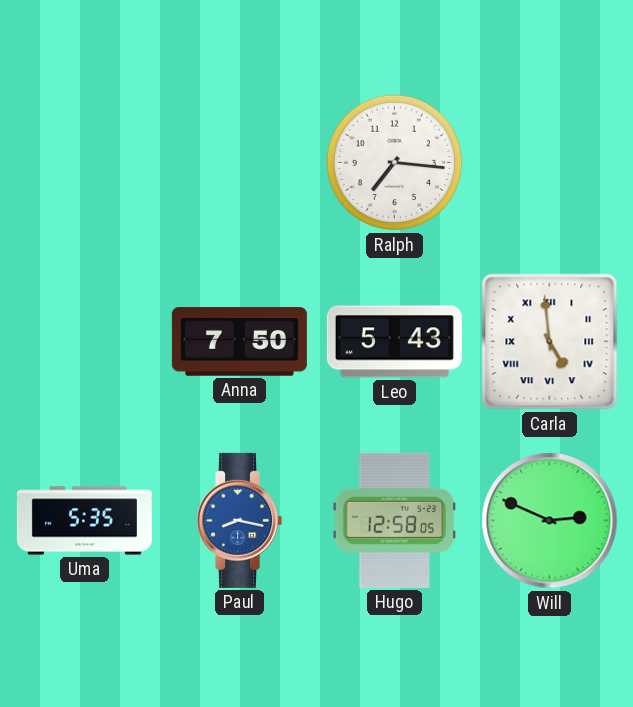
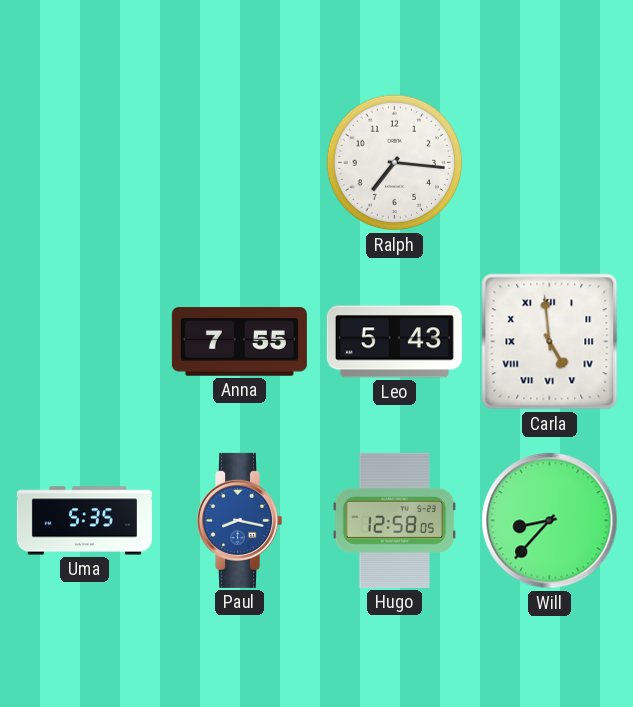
Anna: 7:50 -> 7:55
Will: 2:49 -> 8:37
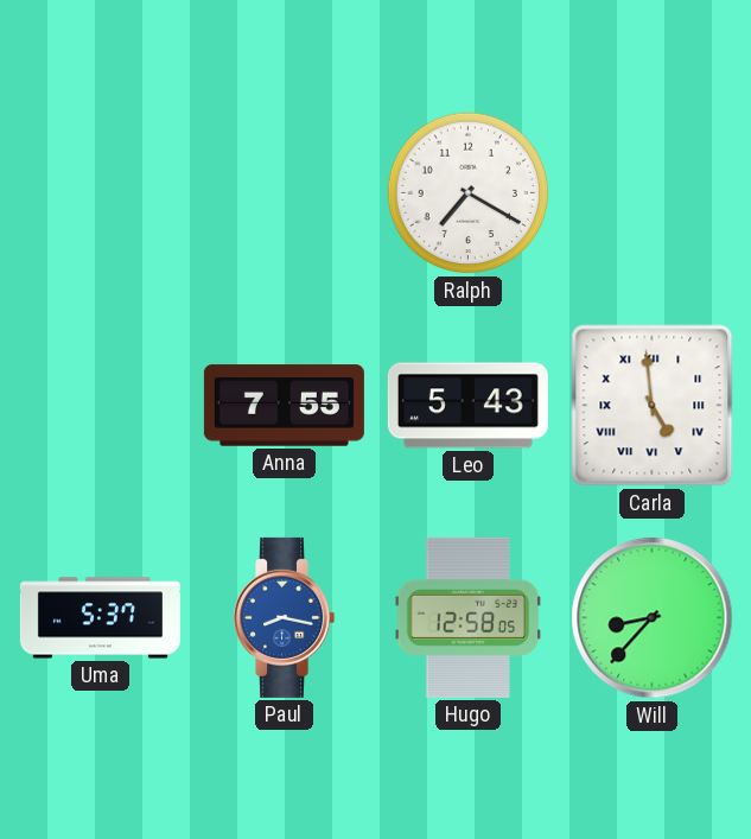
Ralph: 7:16 -> 7:20
Uma: 5:35 -> 5:37
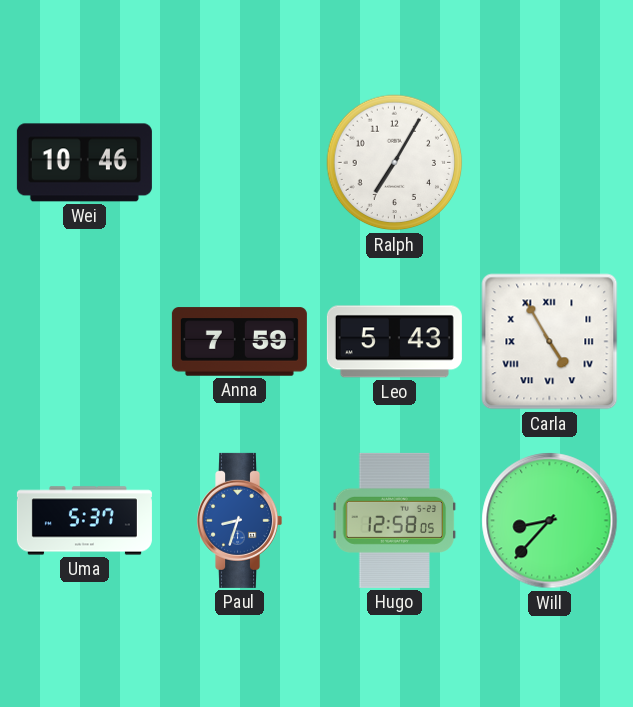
Wei: none -> 10:46
Ralph: 7:20 -> 7:05
Anna: 7:55 -> 7:59
Carla: 4:59 -> 4:55
Paul: 8:17 -> 8:33
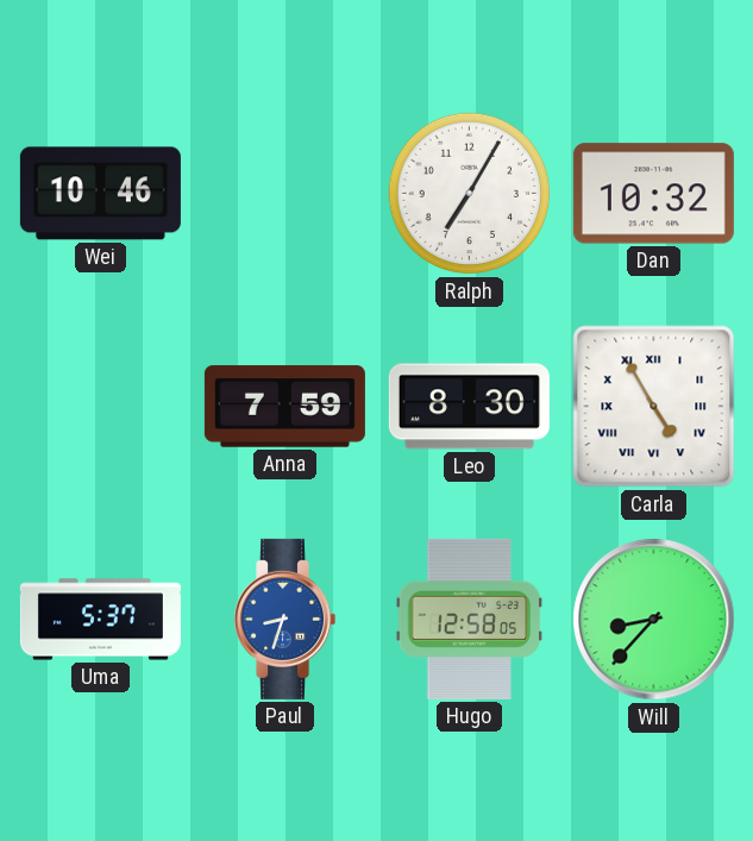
Dan: none -> 10:32
Leo: 5:43 -> 8:30
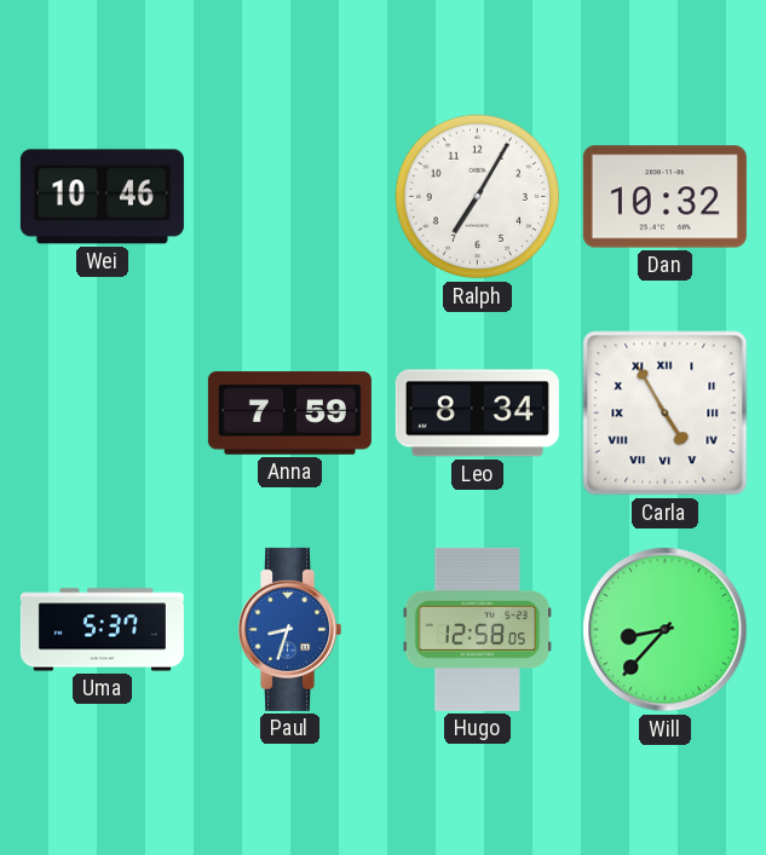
Leo: 8:30 -> 8:34
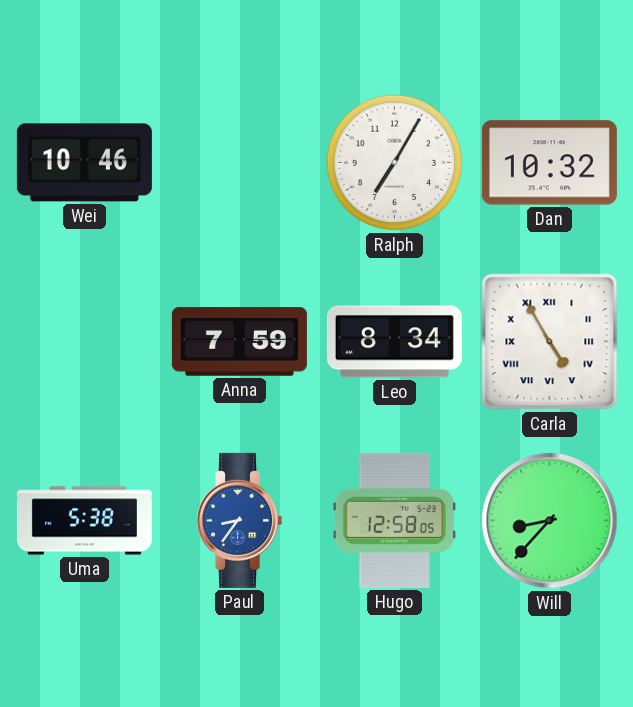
Uma: 5:37 -> 5:38
Paul: 8:33 -> 8:36
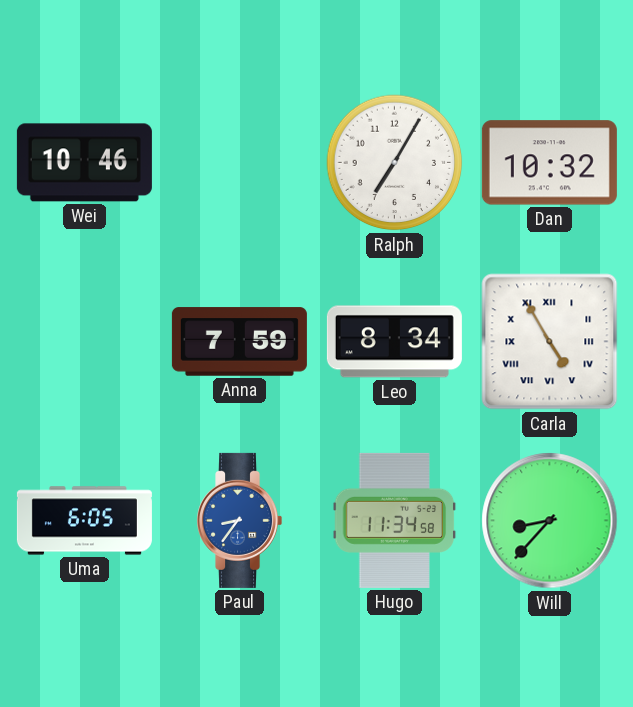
Uma: 5:38 -> 6:05
Hugo: 12:58 -> 11:34
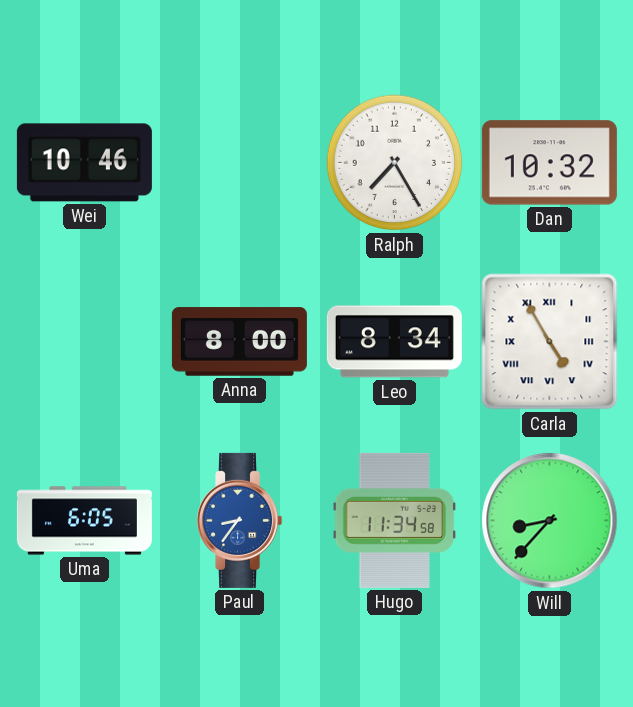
Ralph: 7:05 -> 7:25
Anna: 7:59 -> 8:00
